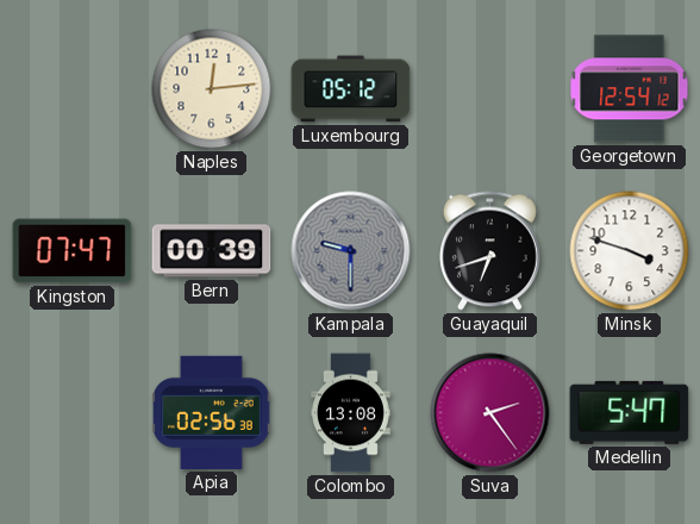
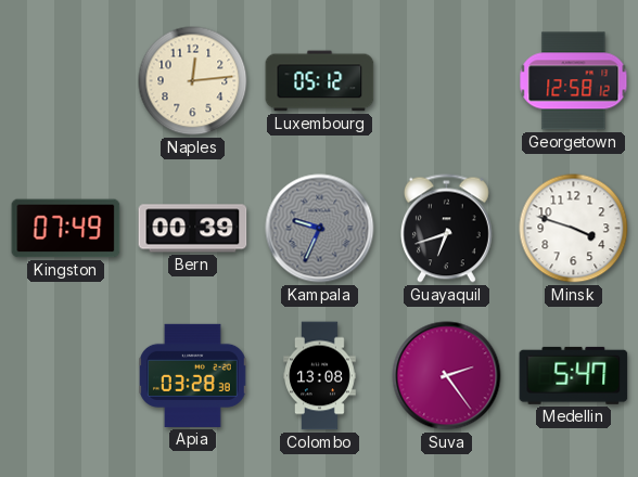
Georgetown: 12:54 -> 12:58
Kingston: 07:47 -> 07:49
Kampala: 9:30 -> 9:34
Apia: 02:56 -> 03:28
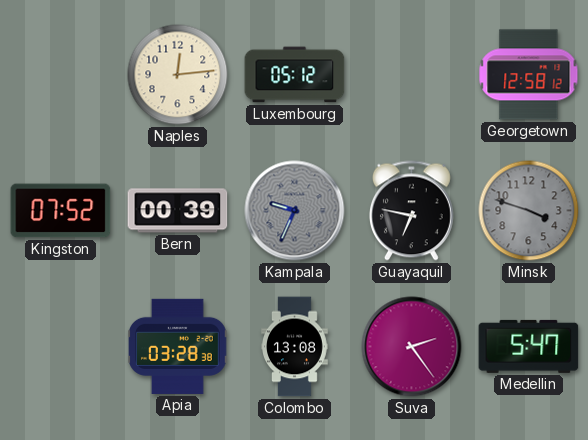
Kingston: 07:49 -> 07:52
Guayaquil: 6:42 -> 6:47
Minsk dial: white -> grey
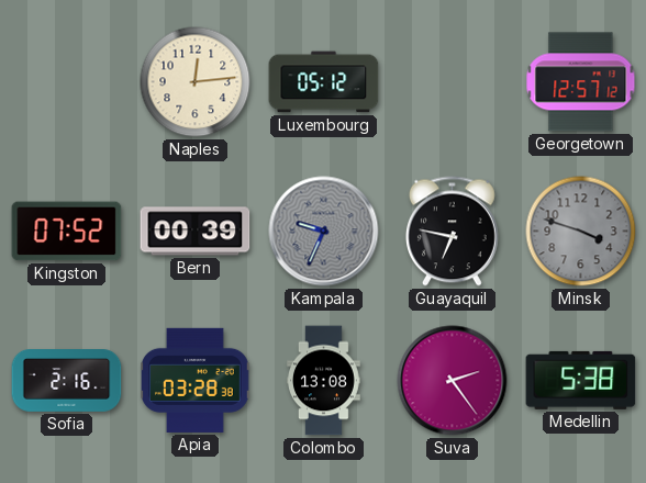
Georgetown: 12:58 -> 12:57
Sofia: none -> 2:16
Medellin: 5:47 -> 5:38
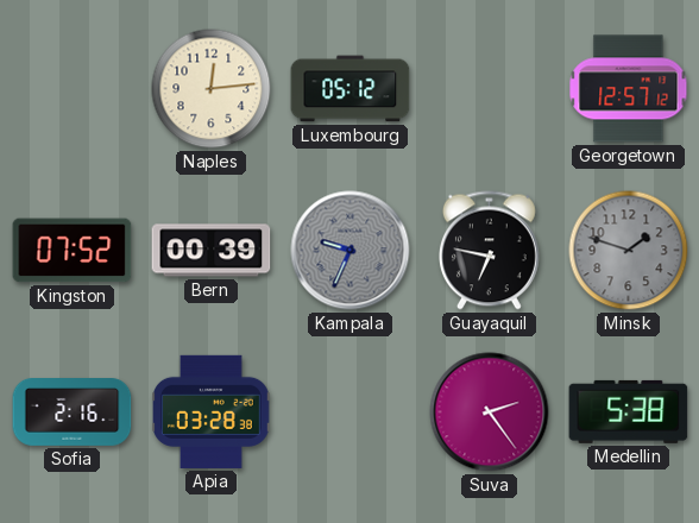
Minsk: 3:48 -> 1:48
Colombo: 13:08 -> none
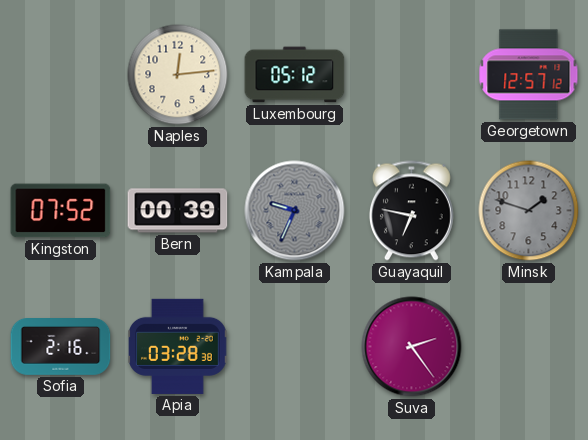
Medellin: 5:38 -> none
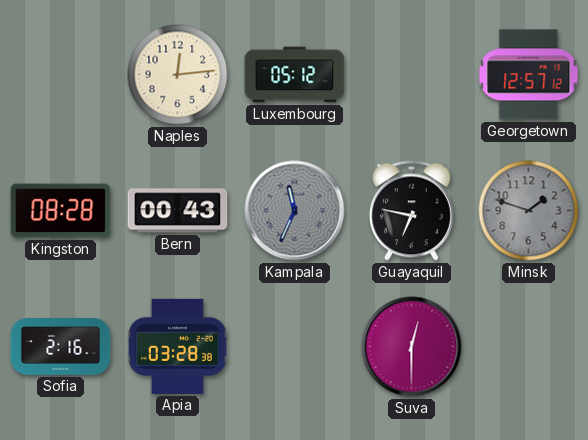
Kingston: 07:52 -> 08:28
Bern: 00:39 -> 00:43
Kampala: 9:34 -> 11:34
Suva: 2:24 -> 12:30
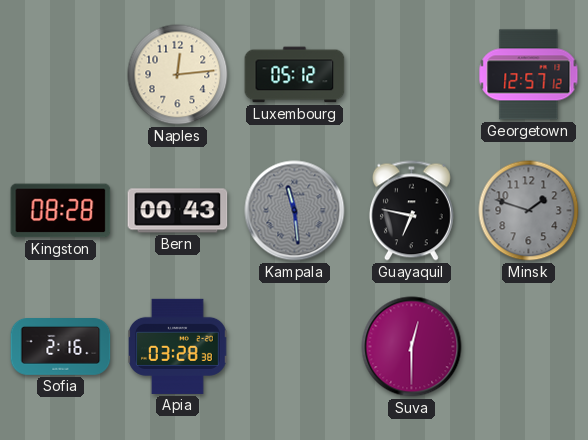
Kampala: 11:34 -> 11:29
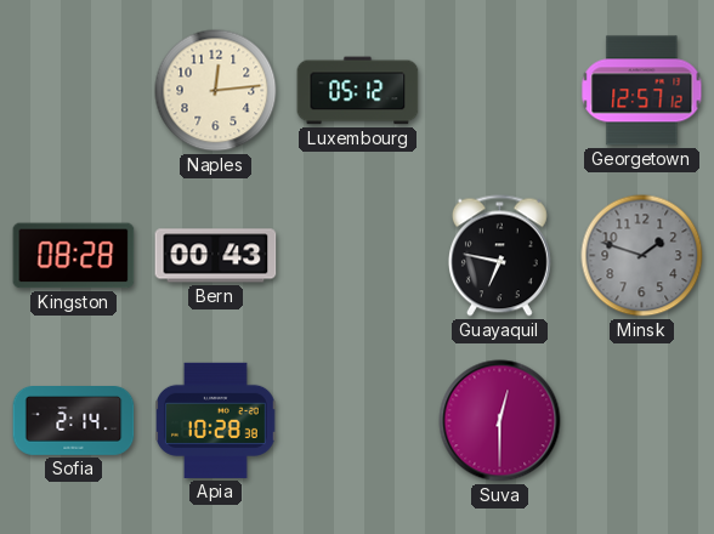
Kampala: 11:29 -> none
Sofia: 2:16 -> 2:14
Apia: 03:28 -> 10:28
